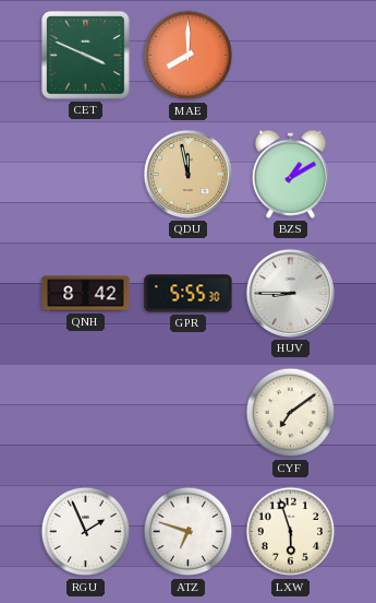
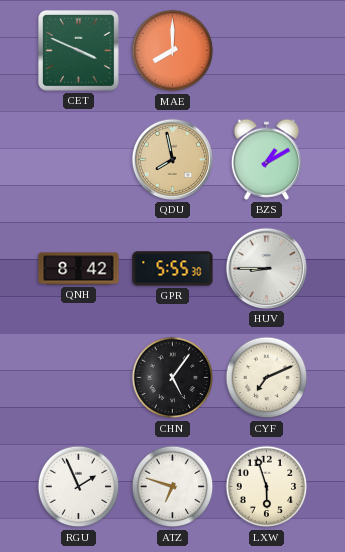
QDU: 11:58 -> 7:58
CHN: none -> 5:06
CYF: 7:09 -> 7:11
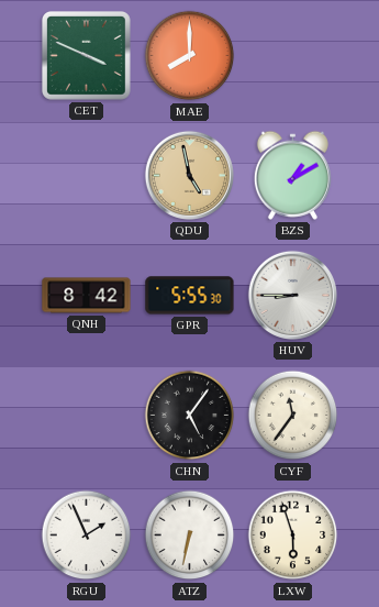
QDU: 7:58 -> 4:58
CYF: 7:11 -> 11:36
ATZ: 6:48 -> 6:32
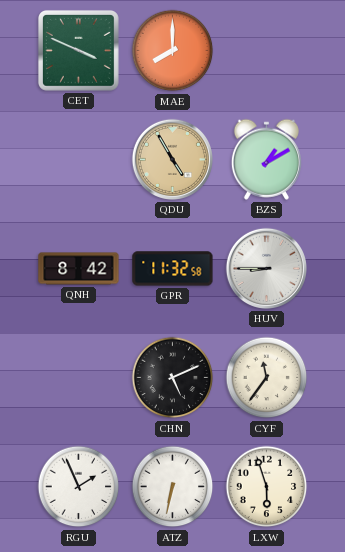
QDU: 4:58 -> 4:55
GPR: 5:55 -> 11:32
CHN: 5:06 -> 5:11
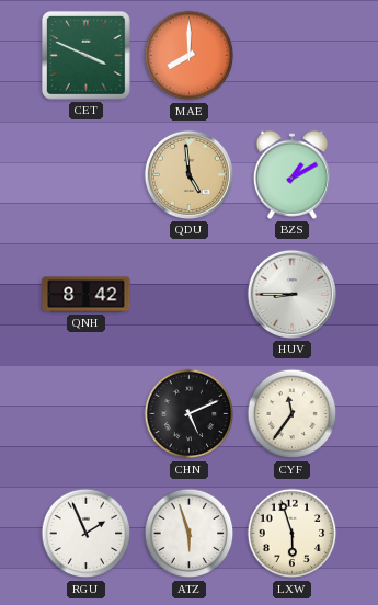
QDU: 4:55 -> 4:59
GPR: 11:32 -> none
ATZ: 6:32 -> 5:57
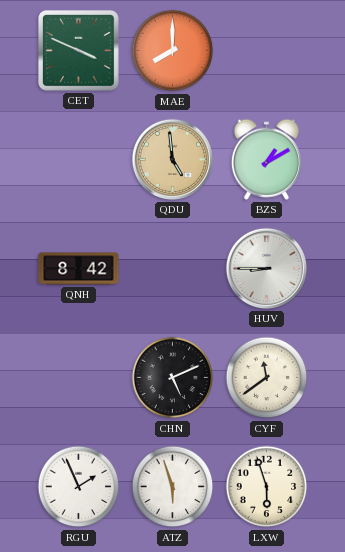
CYF: 11:36 -> 11:39
